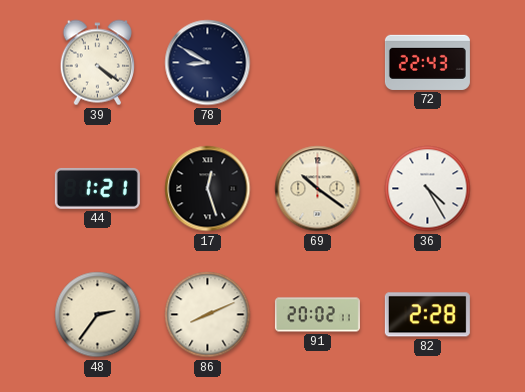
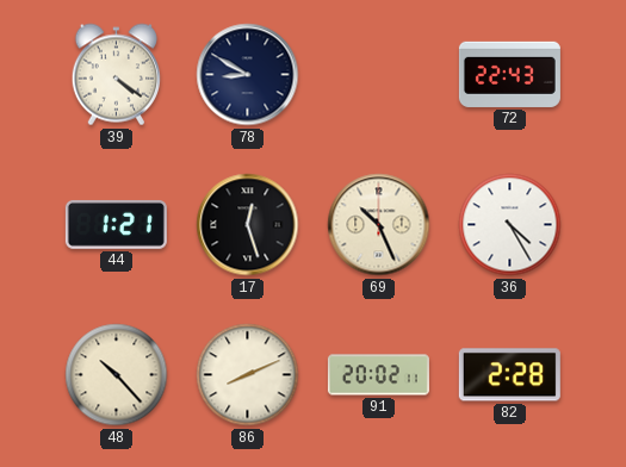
69: 10:21 -> 10:26
48: 2:36 -> 10:23
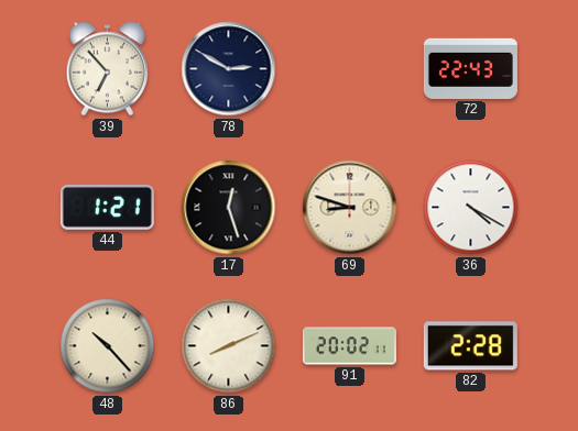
39: 4:21 -> 6:53
78: 8:50 -> 2:50
69: 10:26 -> 8:48
36: 4:25 -> 4:20
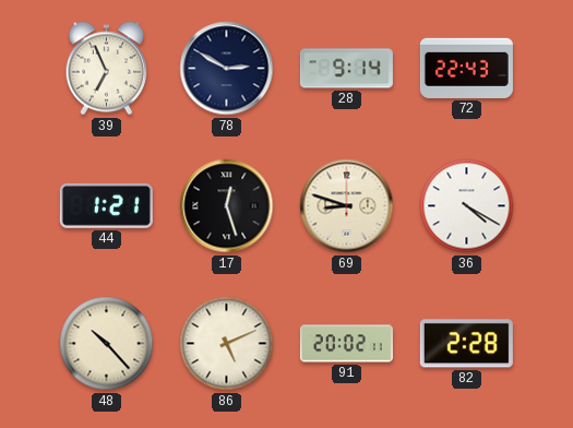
39: 6:53 -> 6:56
28: none -> 9:14
86: 8:11 -> 5:11
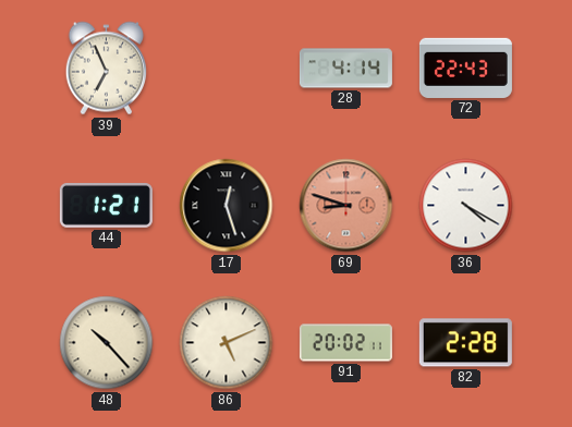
78: 2:50 -> none
28: 9:14 -> 4:14
69 dial: cream -> salmon
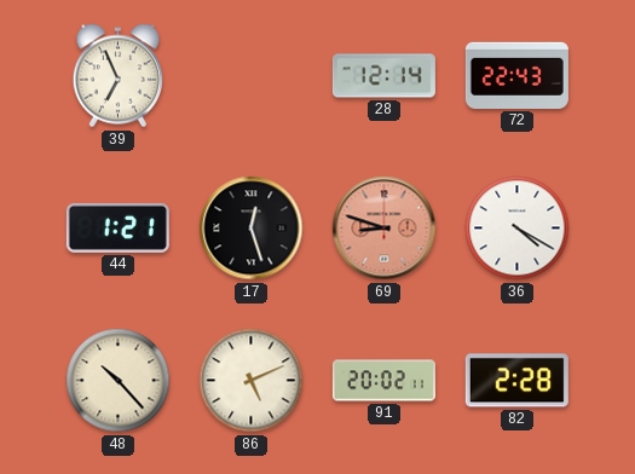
28: 4:14 -> 12:14
